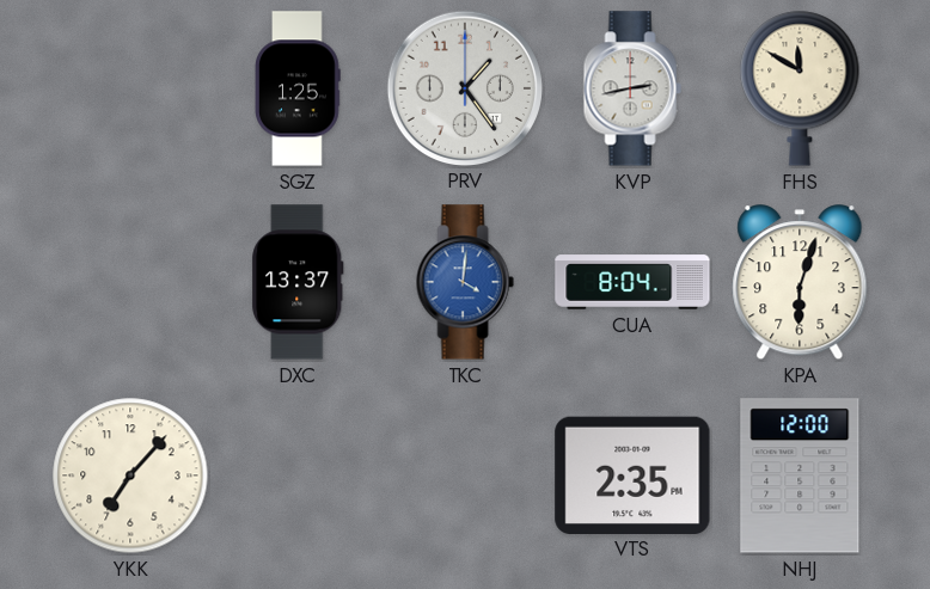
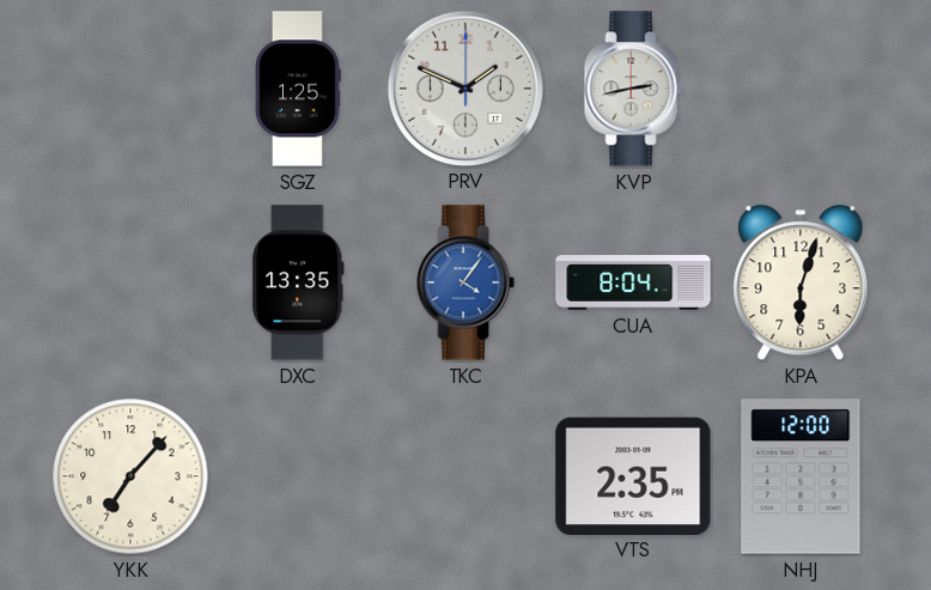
PRV: 1:24 -> 1:49
FHS: 11:50 -> none
DXC: 13:37 -> 13:35
TKC: 4:01 -> 4:06
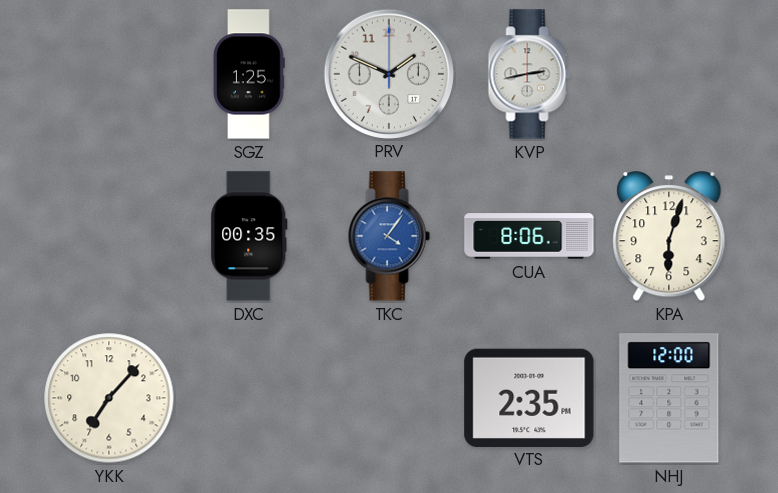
DXC: 13:35 -> 00:35
CUA: 8:04 -> 8:06
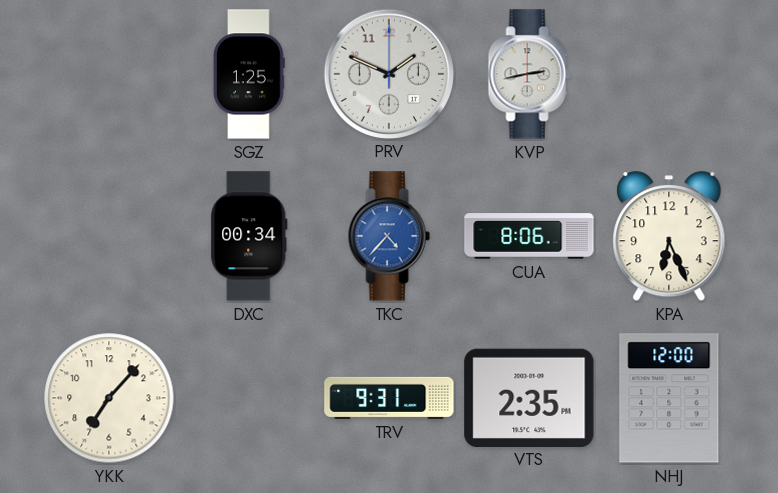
DXC: 00:35 -> 00:34
TKC: 4:06 -> 4:37
KPA: 6:03 -> 6:26
TRV: none -> 9:31
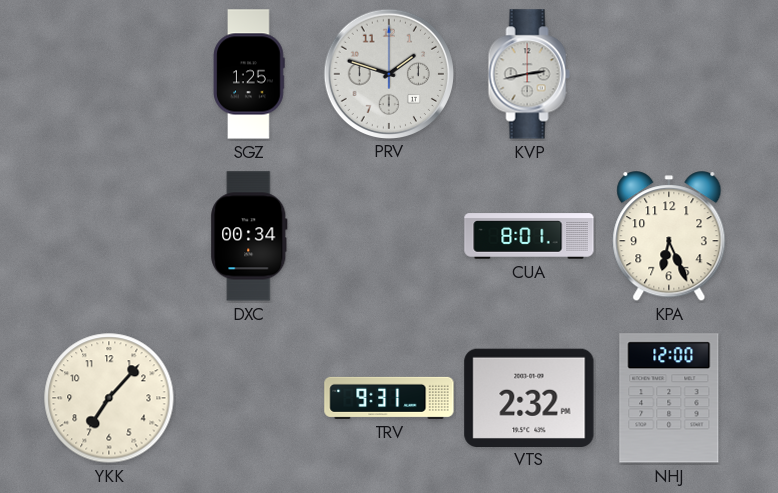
PRV: 1:49 -> 1:48
TKC: 4:37 -> none
CUA: 8:06 -> 8:01
VTS: 2:35 -> 2:32
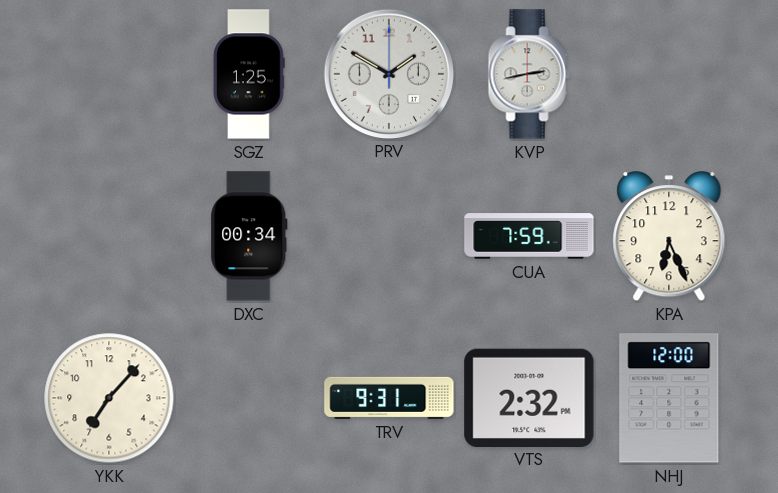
PRV: 1:48 -> 1:50
CUA: 8:01 -> 7:59
